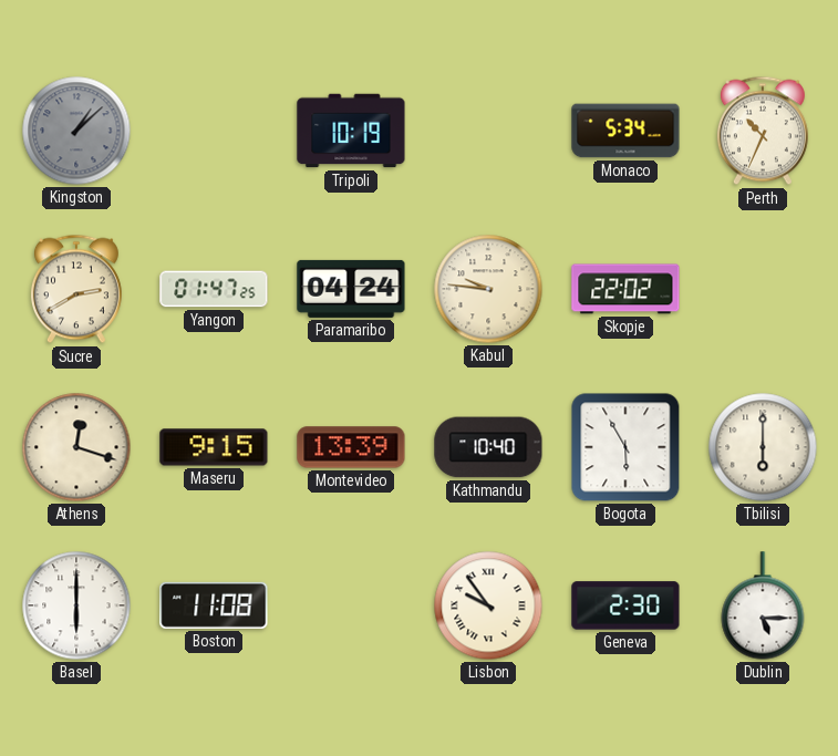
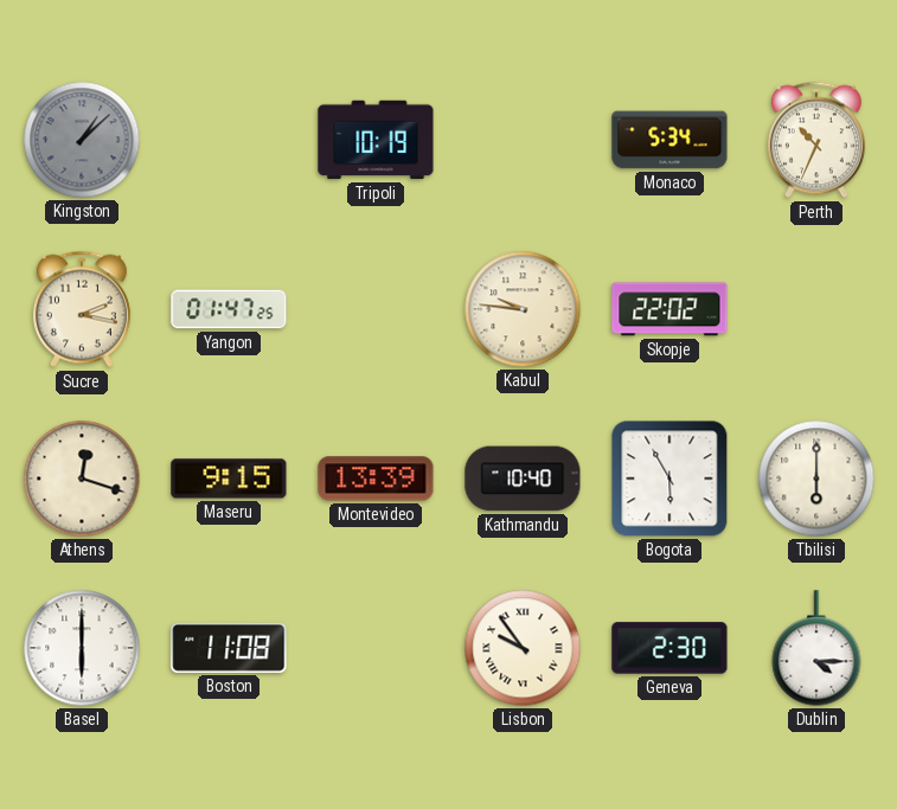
Sucre: 2:40 -> 2:17
Paramaribo: 04:24 -> none
Dublin: 5:15 -> 4:15
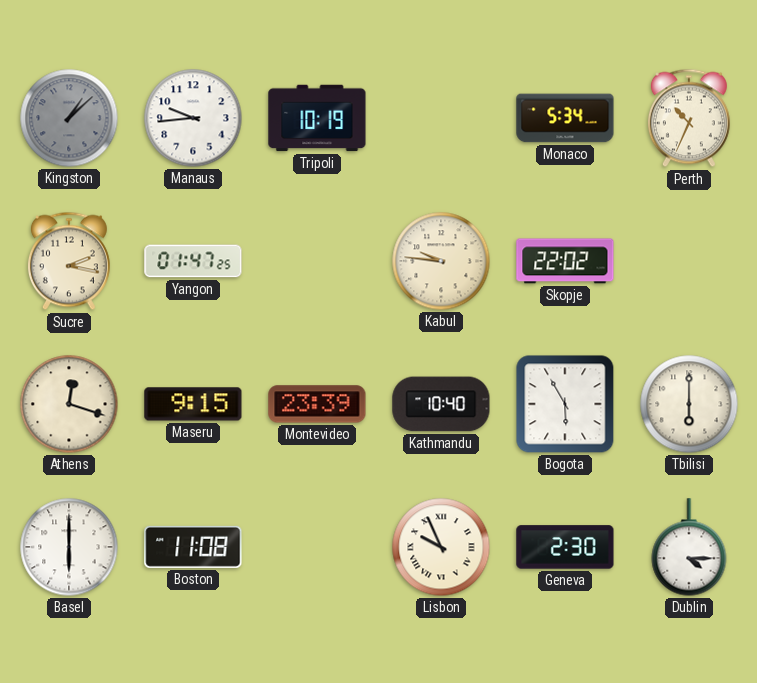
Manaus: none -> 9:44
Montevideo: 13:39 -> 23:39
Lisbon: 9:54 -> 9:56
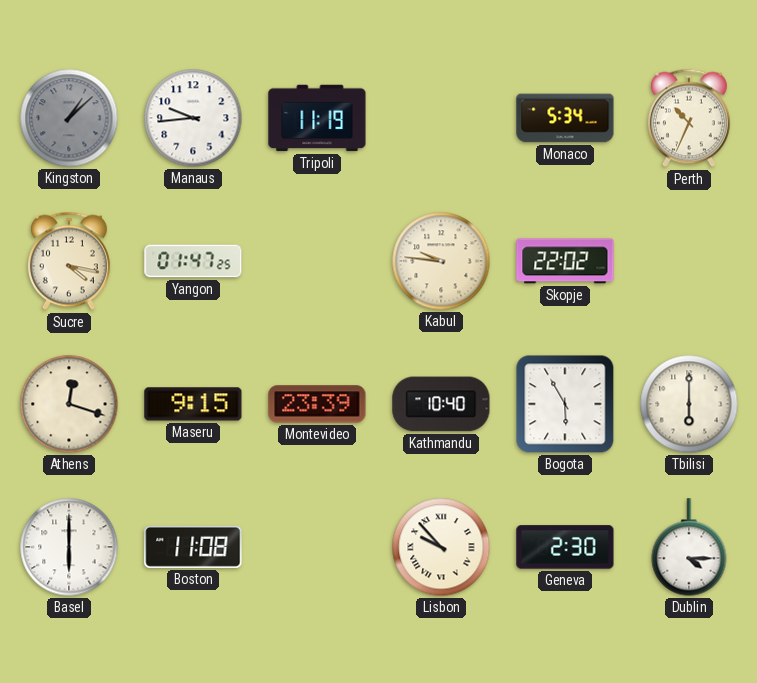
Tripoli: 10:19 -> 11:19
Sucre: 2:17 -> 4:17
Lisbon: 9:56 -> 9:53
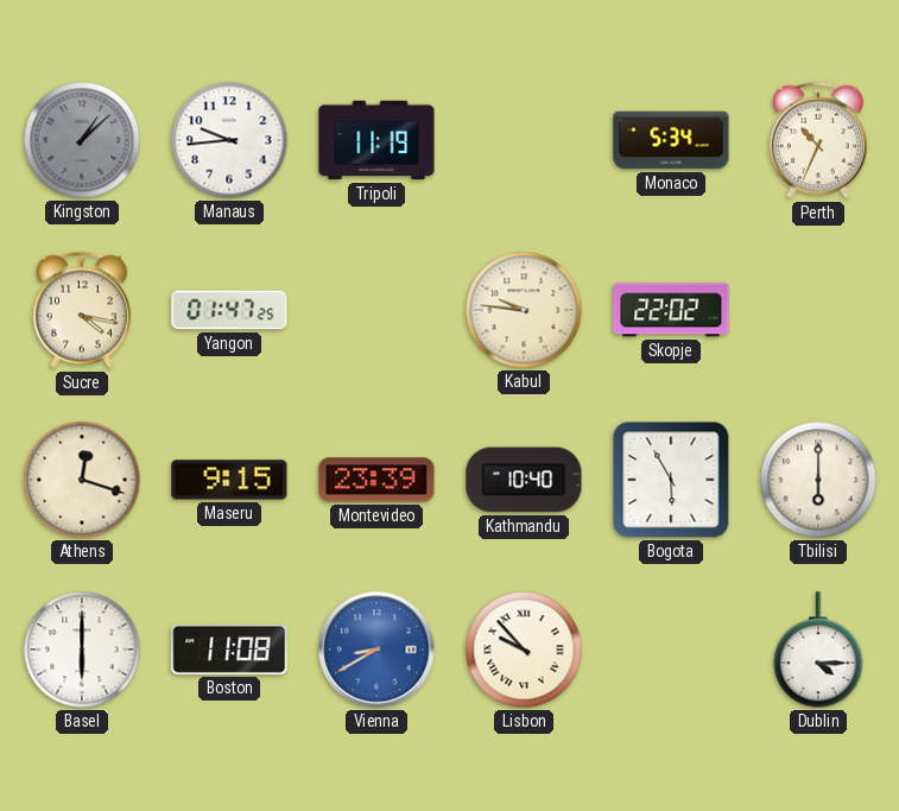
Vienna: none -> 8:40
Geneva: 2:30 -> none
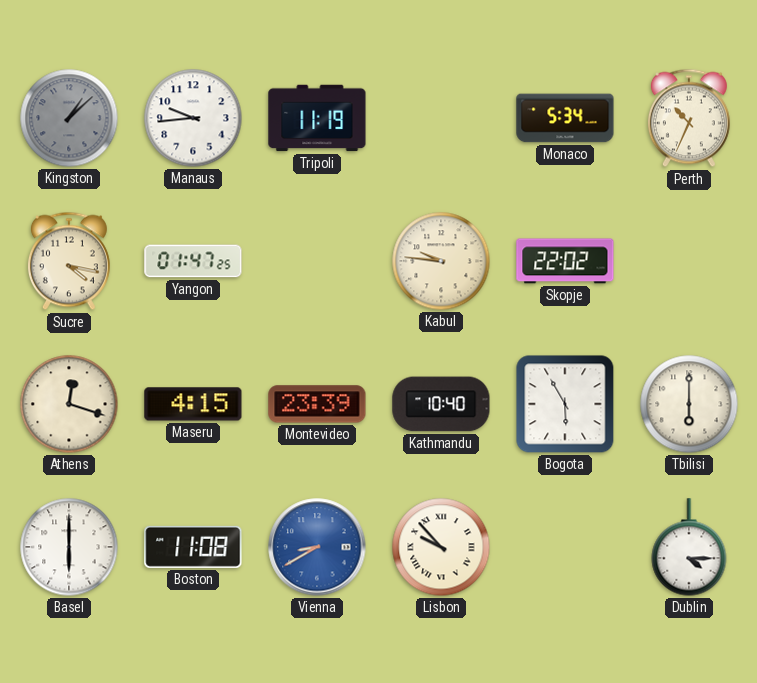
Maseru: 9:15 -> 4:15
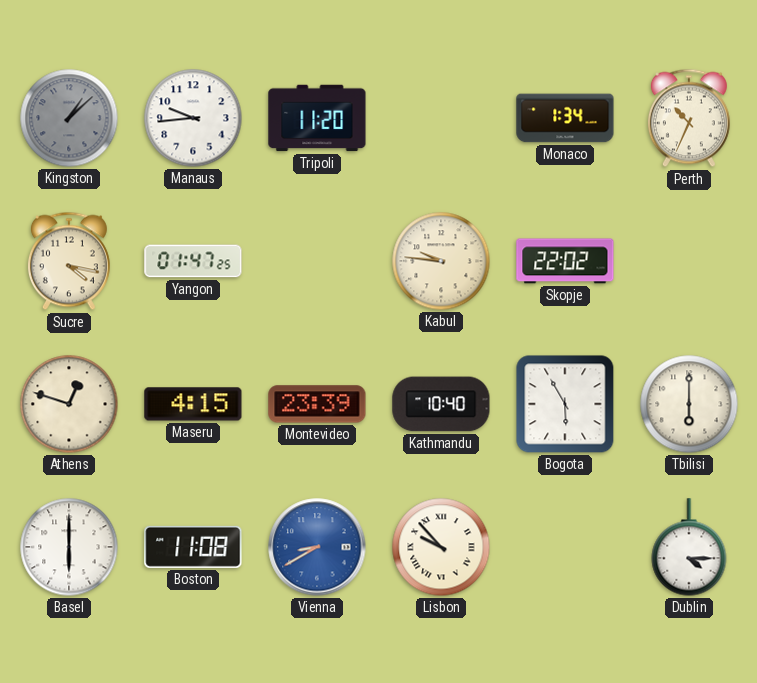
Tripoli: 11:19 -> 11:20
Monaco: 5:34 -> 1:34
Athens: 12:18 -> 12:48
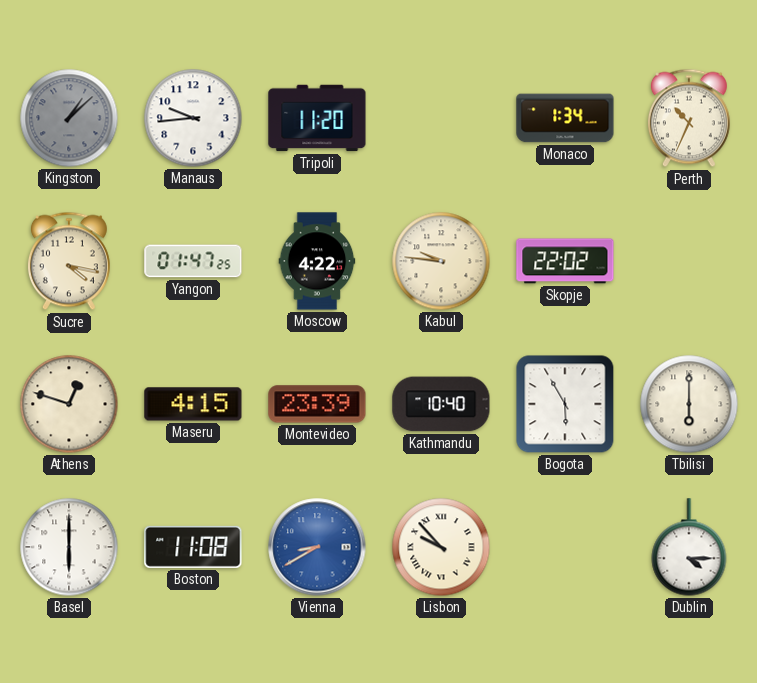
Moscow: none -> 4:22
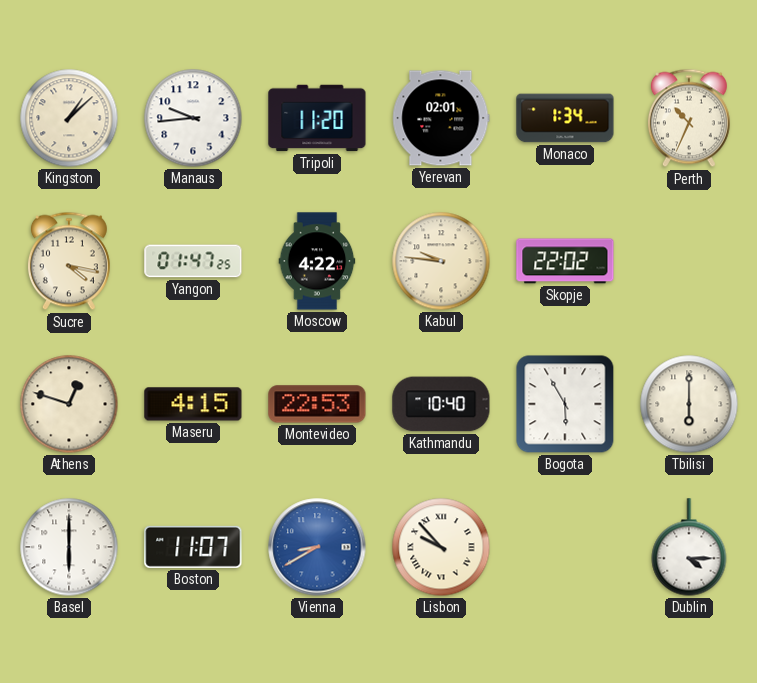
Kingston dial: grey -> cream
Yerevan: none -> 02:01
Montevideo: 23:39 -> 22:53
Boston: 11:08 -> 11:07
